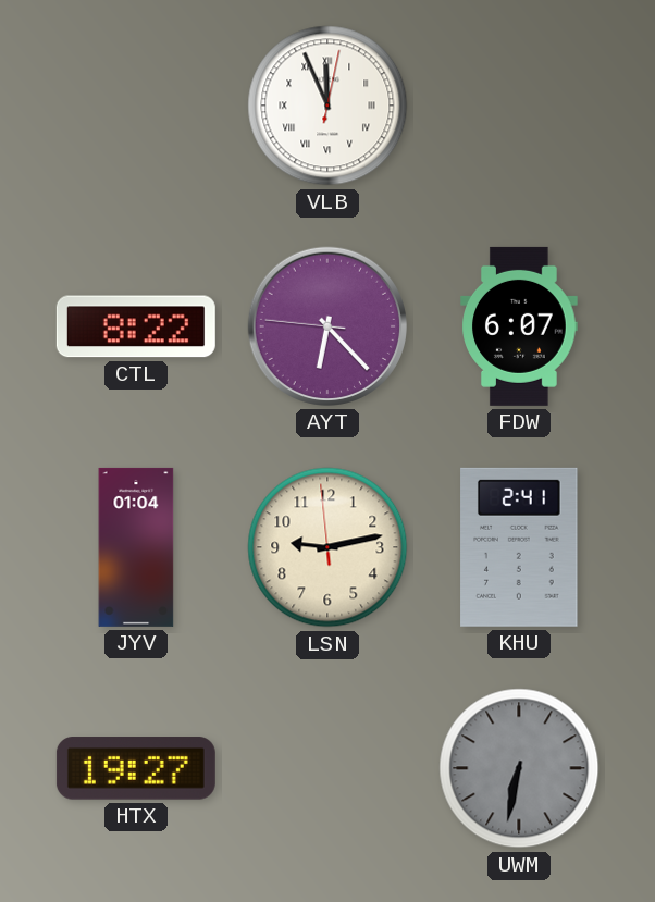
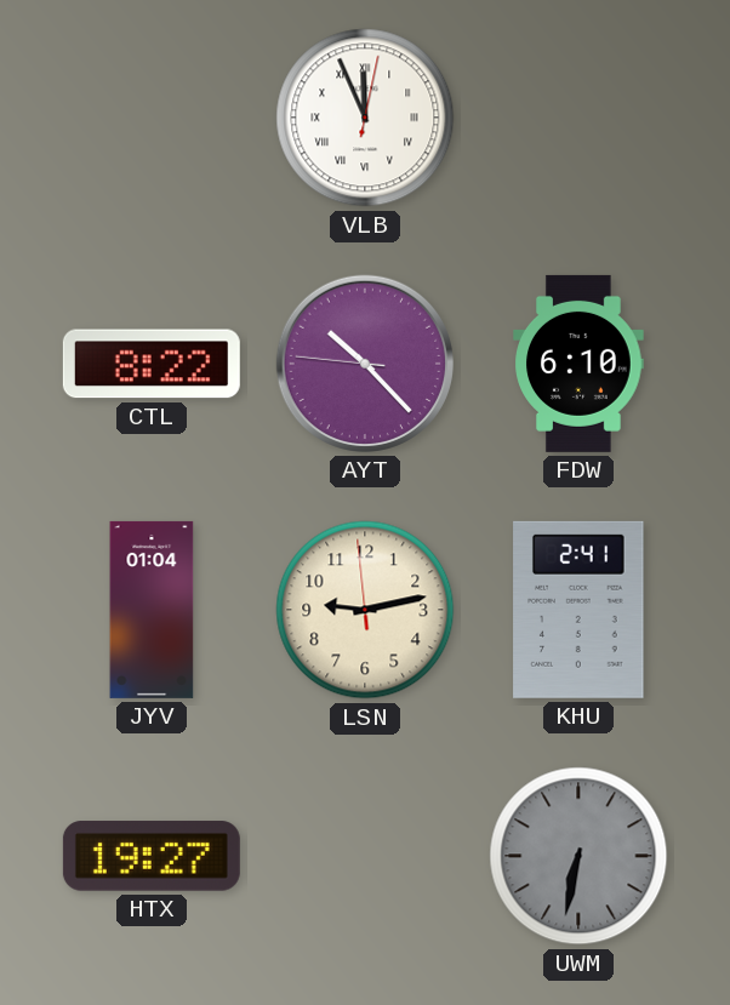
AYT: 6:22 -> 10:22
FDW: 6:07 -> 6:10
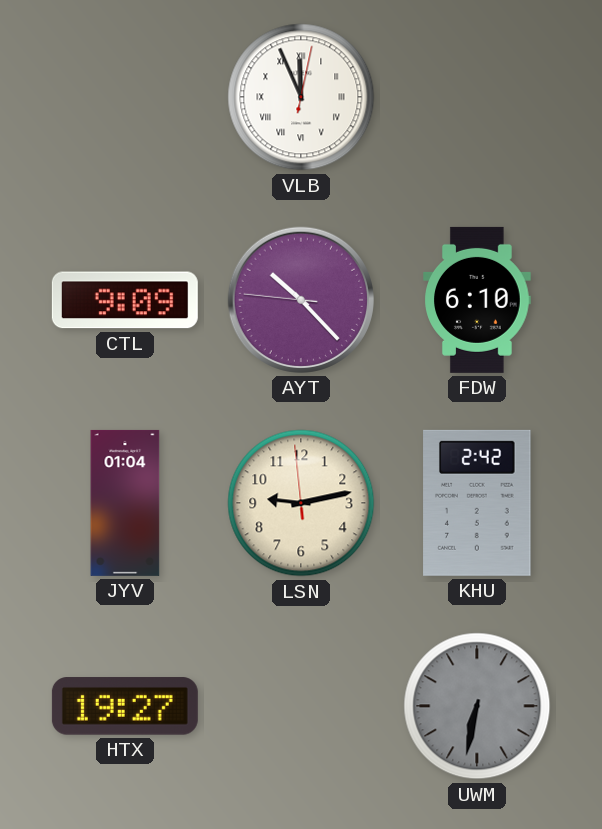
CTL: 8:22 -> 9:09
KHU: 2:41 -> 2:42
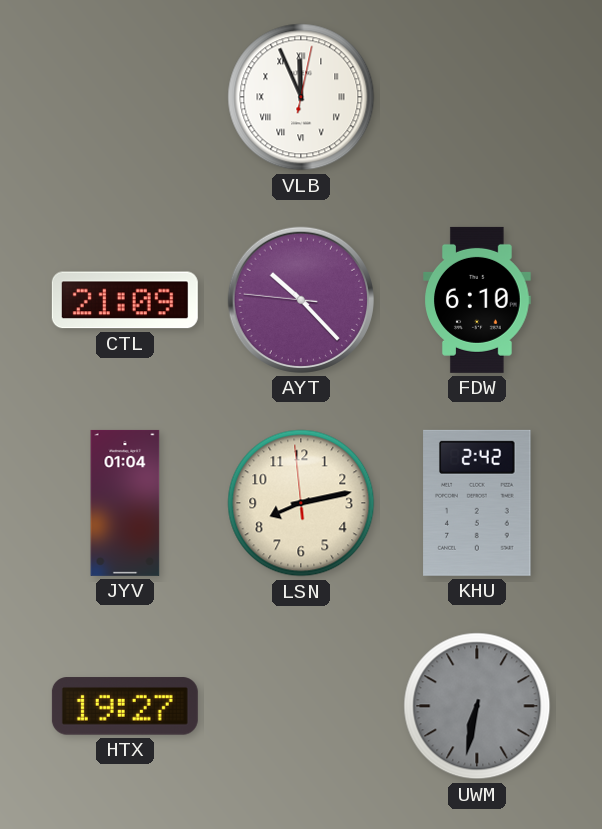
CTL: 9:09 -> 21:09
LSN: 9:12 -> 8:12
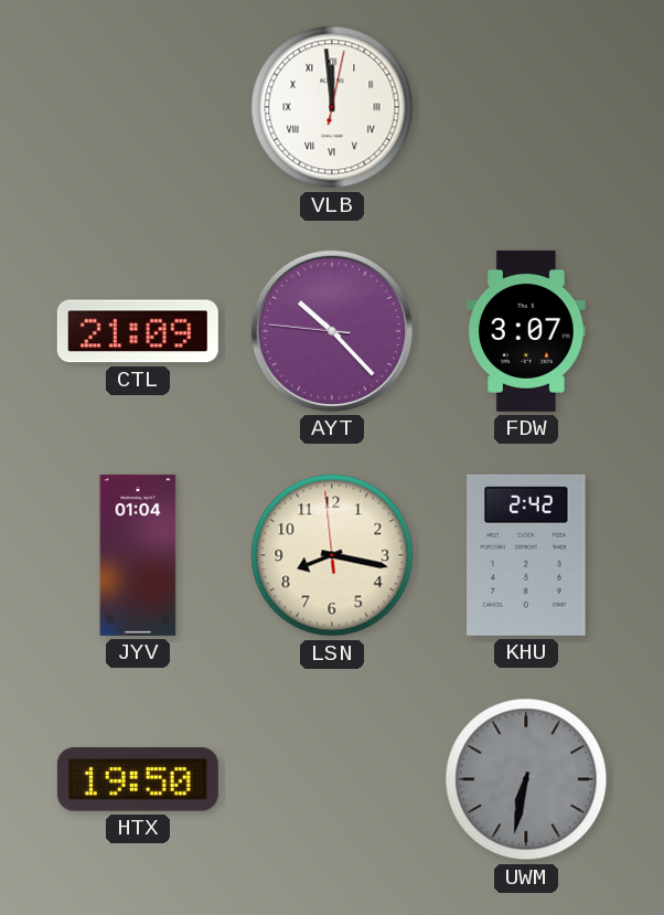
VLB: 11:56 -> 11:59
FDW: 6:10 -> 3:07
LSN: 8:12 -> 8:16
HTX: 19:27 -> 19:50
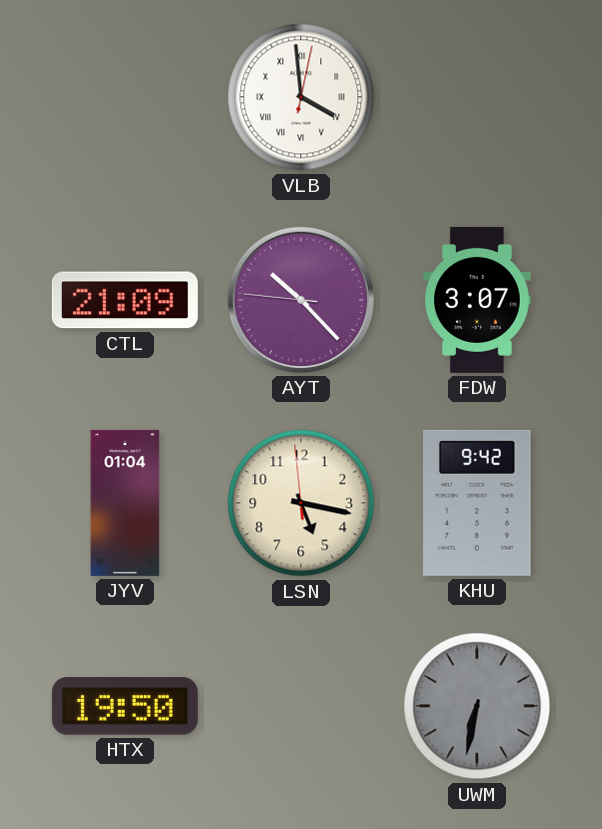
VLB: 11:59 -> 3:59
LSN: 8:16 -> 5:16
KHU: 2:42 -> 9:42
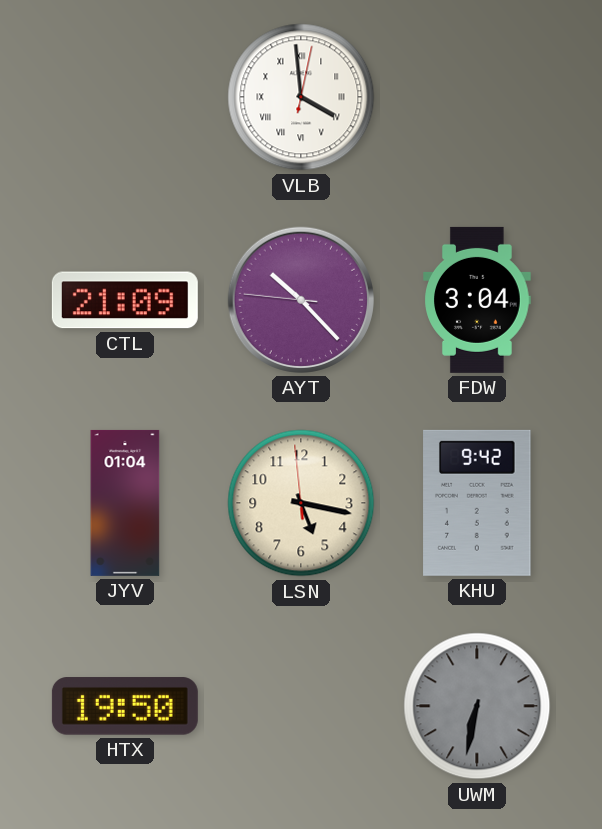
FDW: 3:07 -> 3:04
